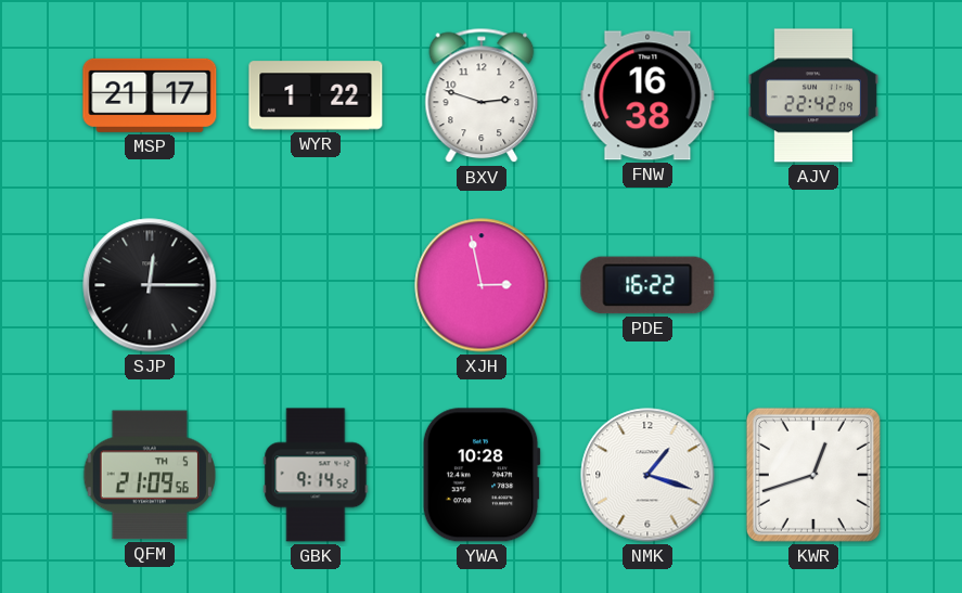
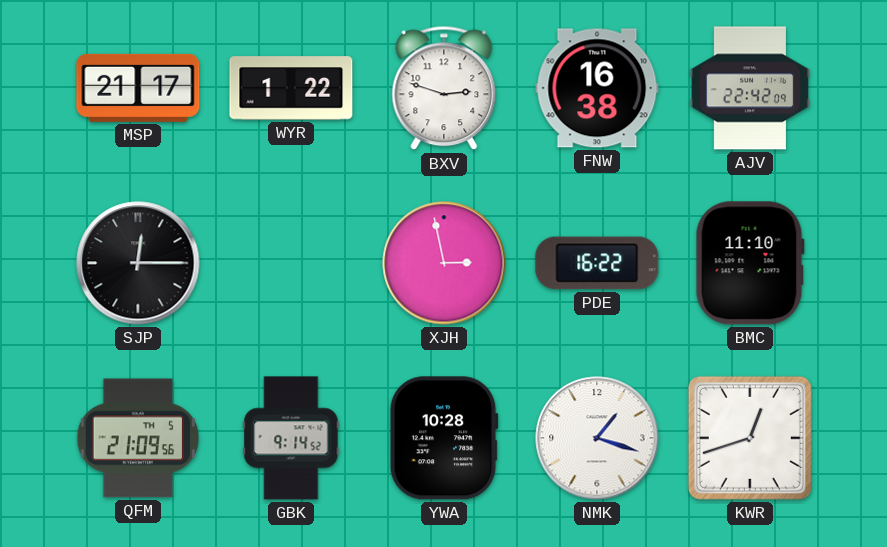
BMC: none -> 11:10
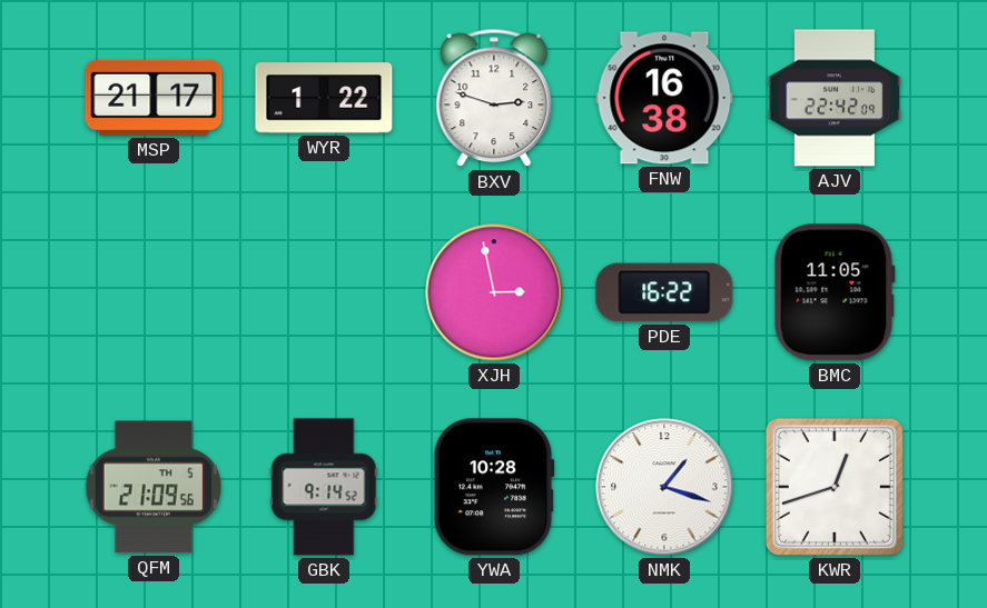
SJP: 12:15 -> none
BMC: 11:10 -> 11:05
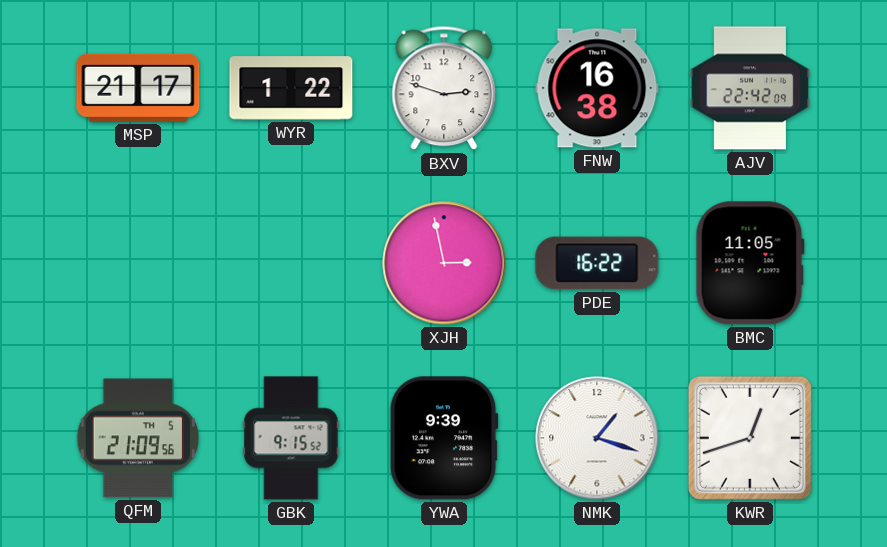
GBK: 9:14 -> 9:15
YWA: 10:28 -> 9:39
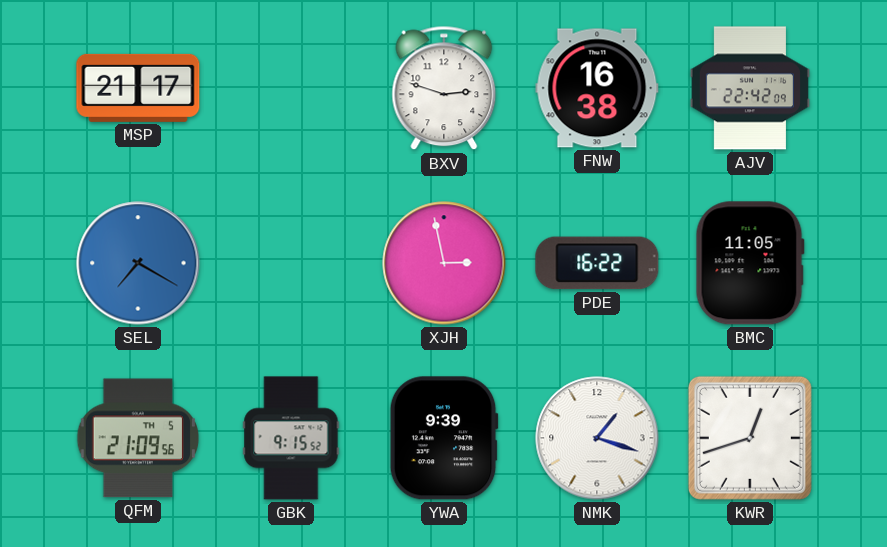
WYR: 1:22 -> none
SEL: none -> 7:20
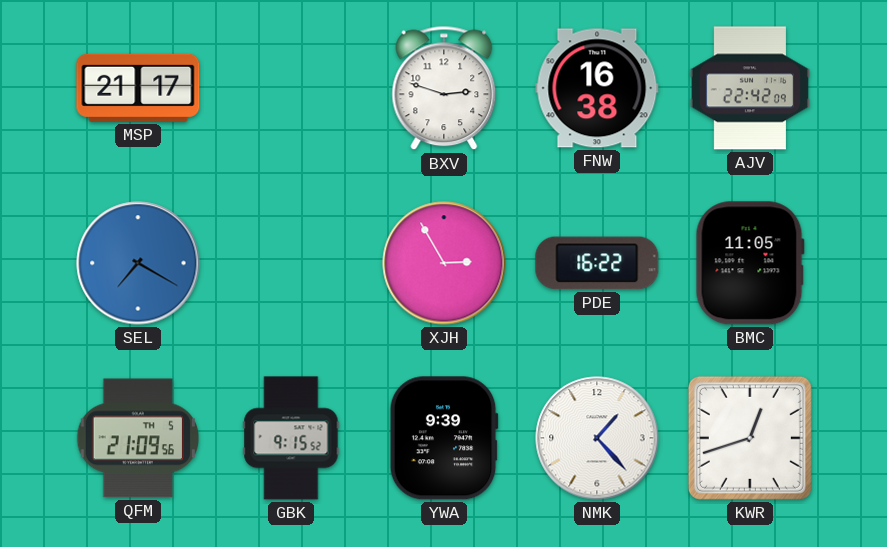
XJH: 2:58 -> 2:55
NMK: 1:18 -> 1:23
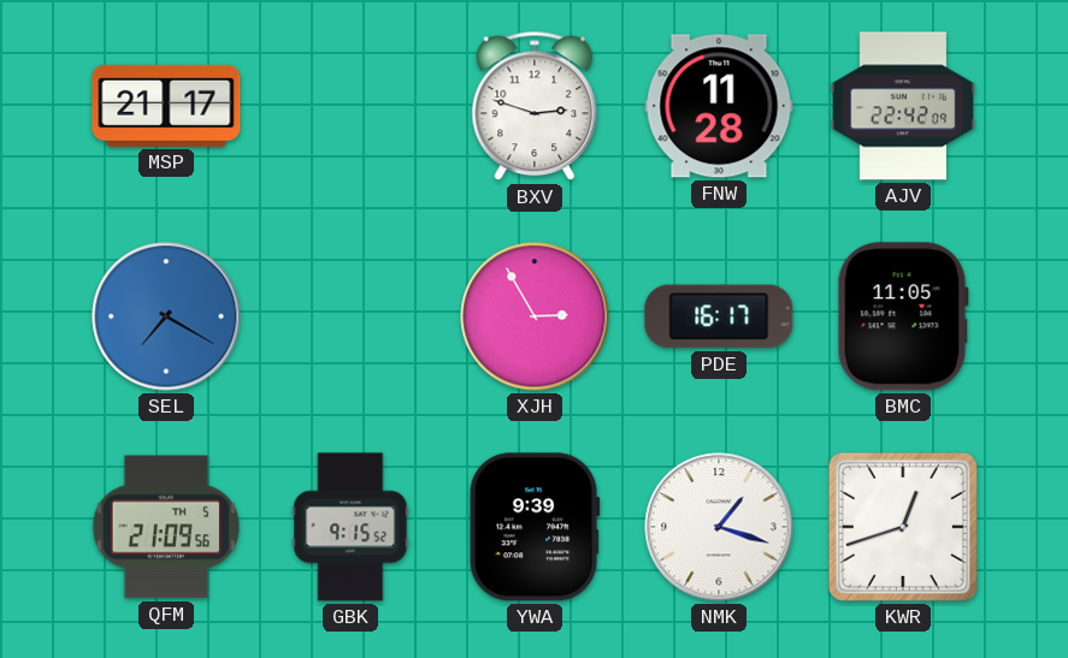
FNW: 16:38 -> 11:28
PDE: 16:22 -> 16:17
NMK: 1:23 -> 1:18
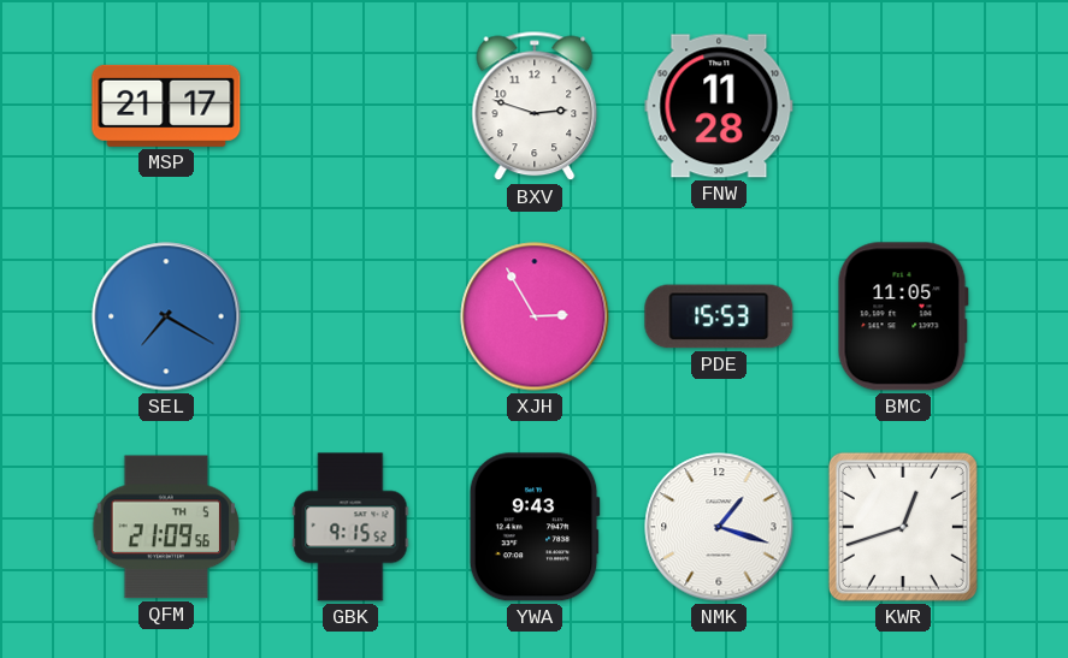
AJV: 22:42 -> none
PDE: 16:17 -> 15:53
YWA: 9:39 -> 9:43
